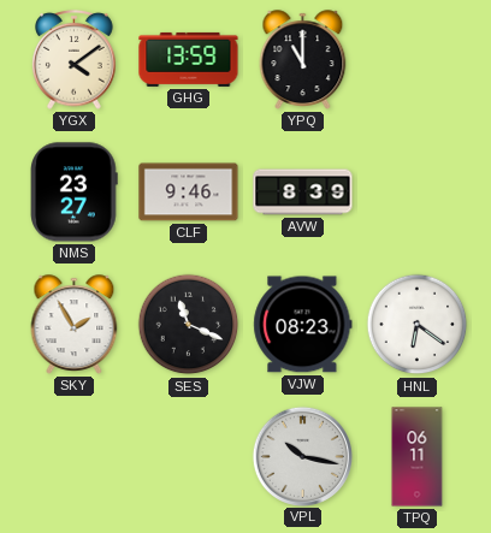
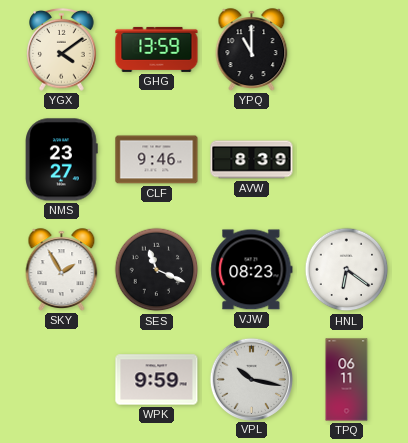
WPK: none -> 9:59
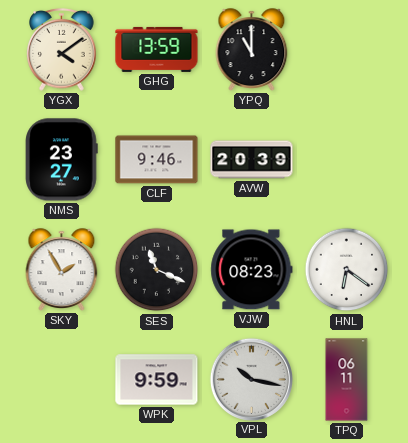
AVW: 8:39 -> 20:39
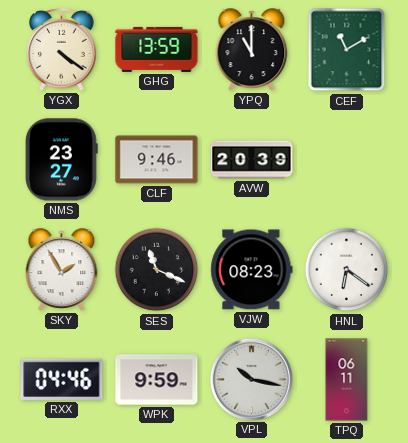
YGX: 4:09 -> 4:21
CEF: none -> 11:10
RXX: none -> 04:46
